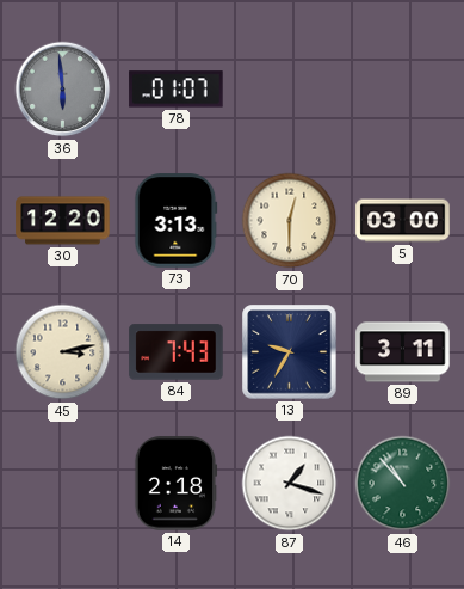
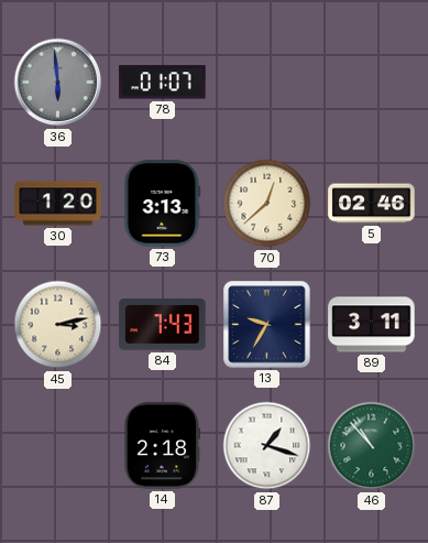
30: 12:20 -> 1:20
70: 12:30 -> 12:38
5: 03:00 -> 02:46
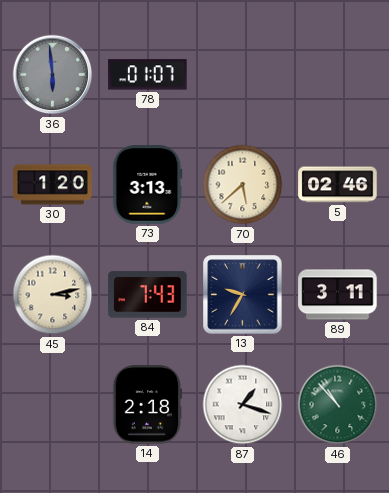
70: 12:38 -> 5:38
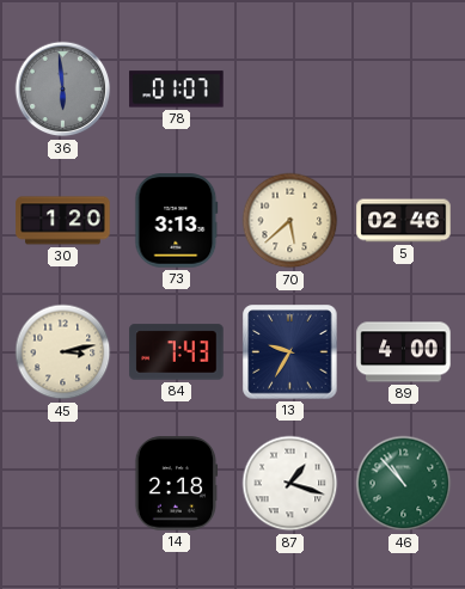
89: 3:11 -> 4:00
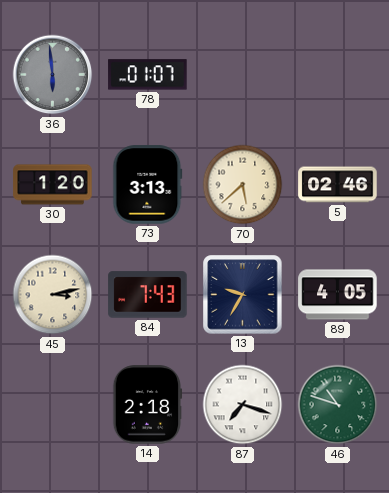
89: 4:00 -> 4:05
87: 1:18 -> 7:18
46: 10:53 -> 10:48
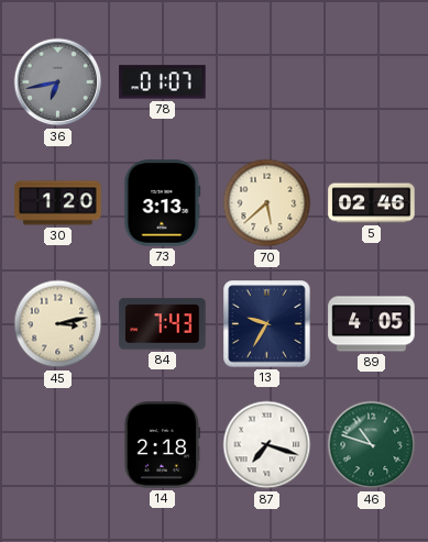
36: 5:59 -> 6:43
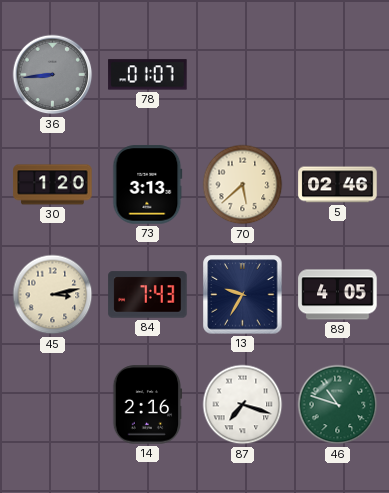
36: 6:43 -> 8:44
14: 2:18 -> 2:16
